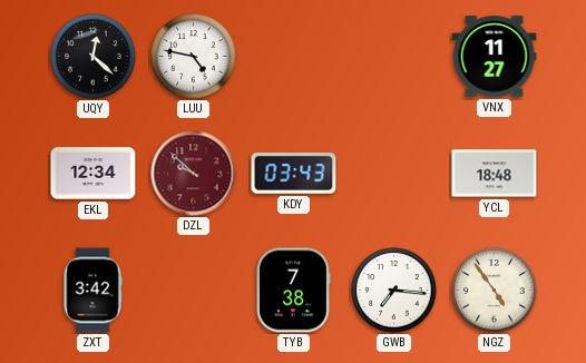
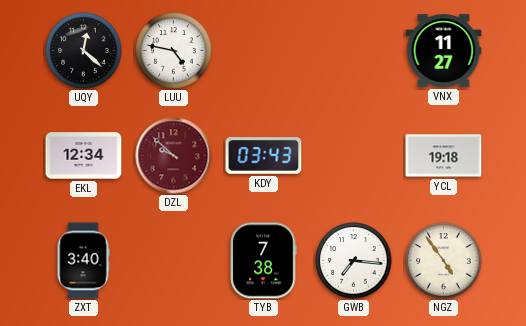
YCL: 18:48 -> 19:18
ZXT: 3:42 -> 3:40
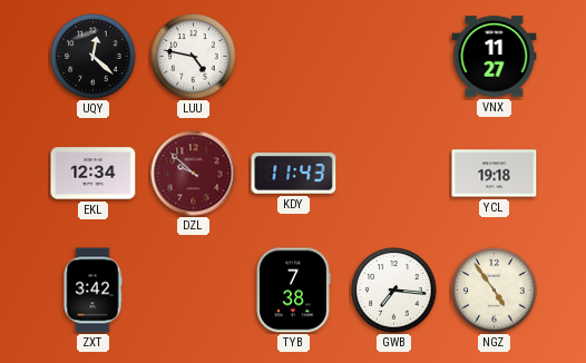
KDY: 03:43 -> 11:43
ZXT: 3:40 -> 3:42
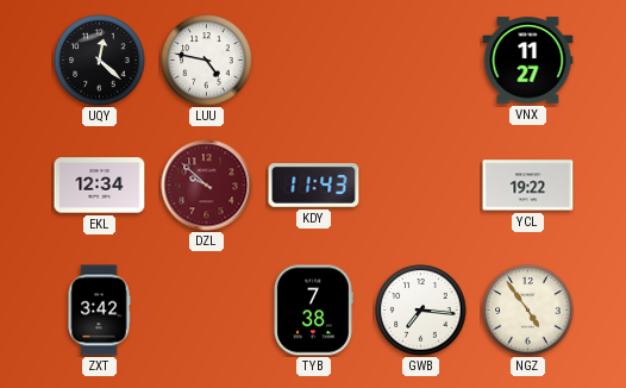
YCL: 19:18 -> 19:22
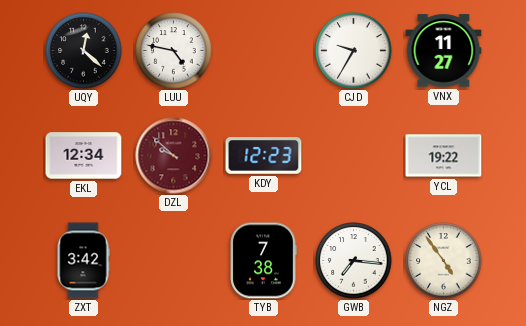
CJD: none -> 9:35
KDY: 11:43 -> 12:23
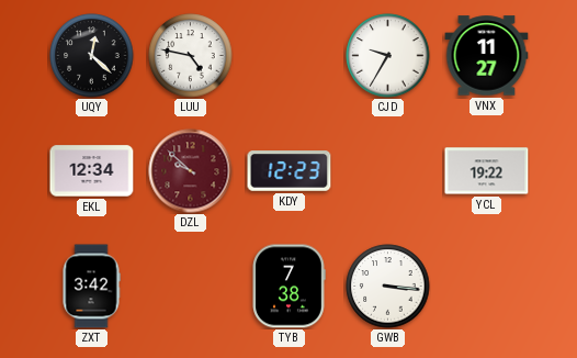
GWB: 7:16 -> 3:16
NGZ: 4:54 -> none
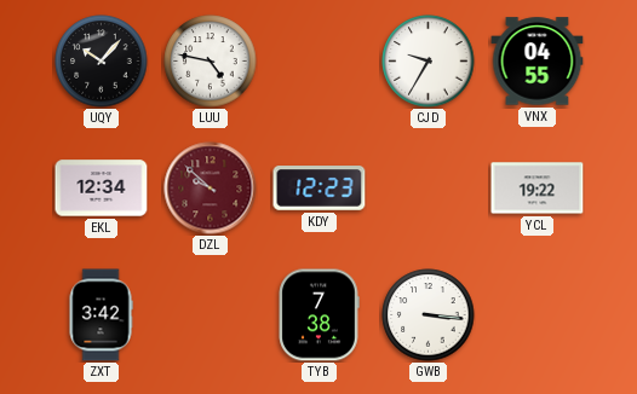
UQY: 12:22 -> 10:07
VNX: 11:27 -> 04:55
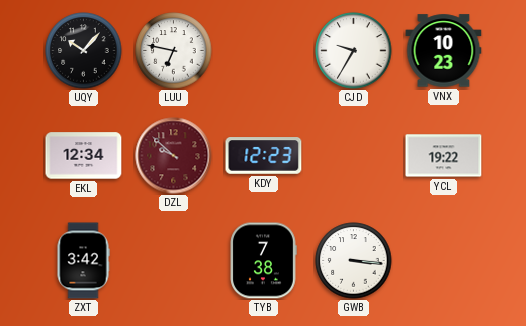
LUU: 4:47 -> 6:47
VNX: 04:55 -> 10:23
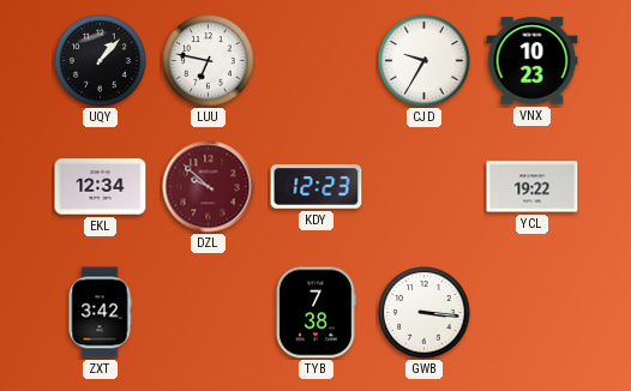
UQY: 10:07 -> 1:07
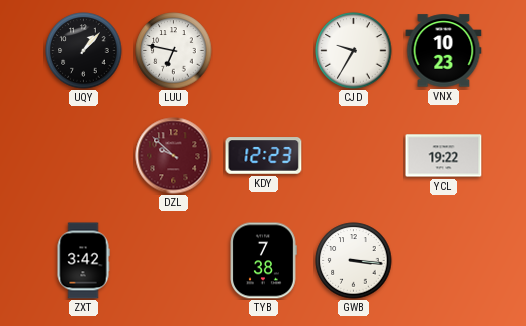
EKL: 12:34 -> none
